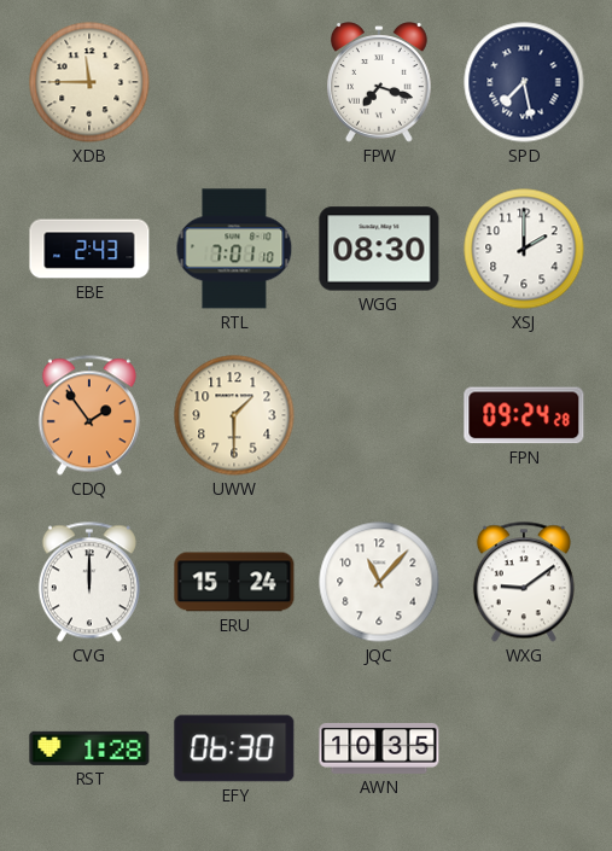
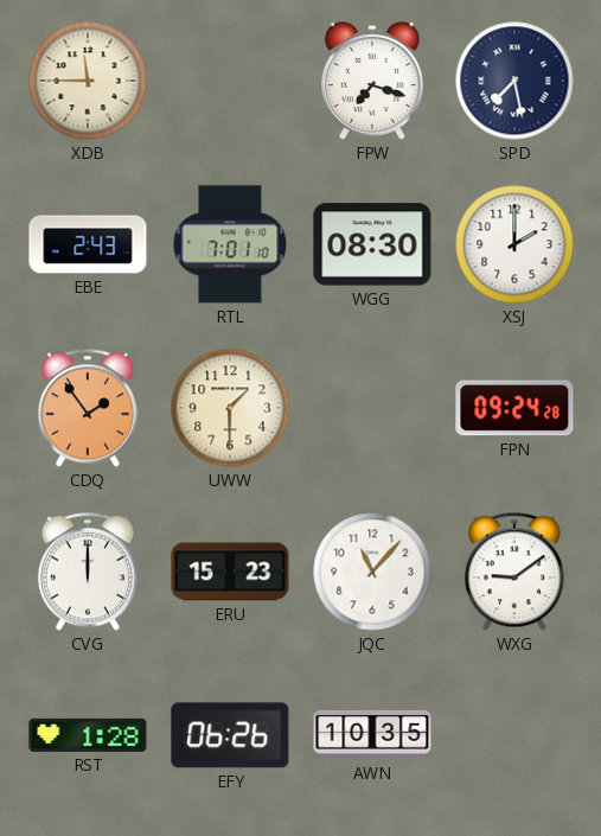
ERU: 15:24 -> 15:23
EFY: 06:30 -> 06:26
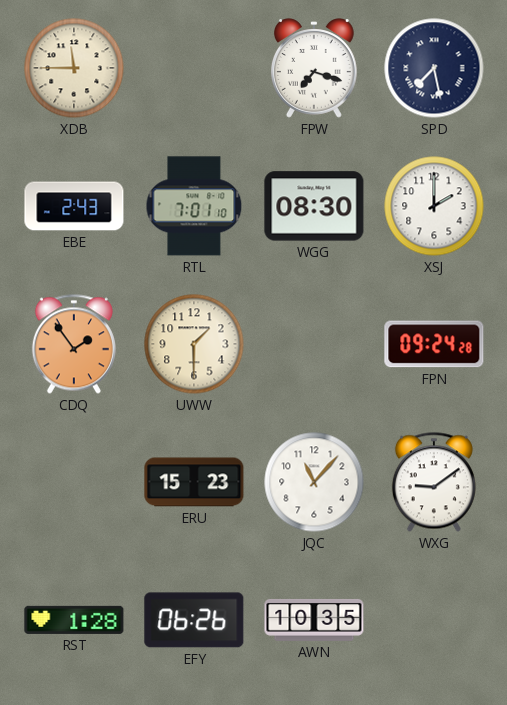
CVG: 12:00 -> none
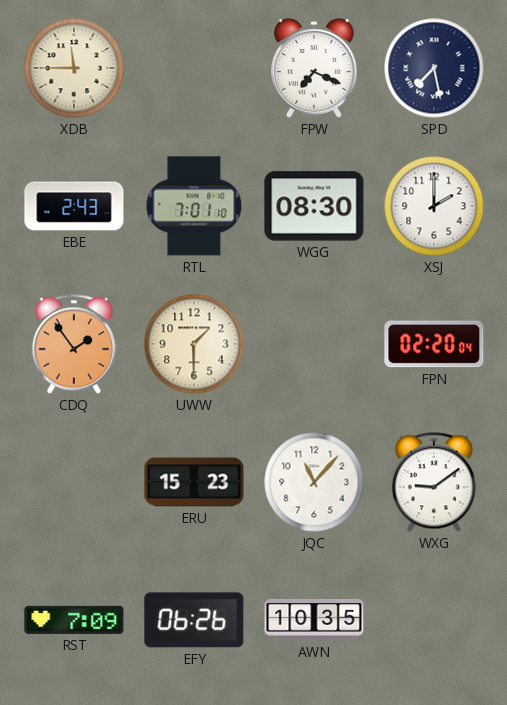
FPW: 7:18 -> 7:19
FPN: 09:24 -> 02:20
RST: 1:28 -> 7:09
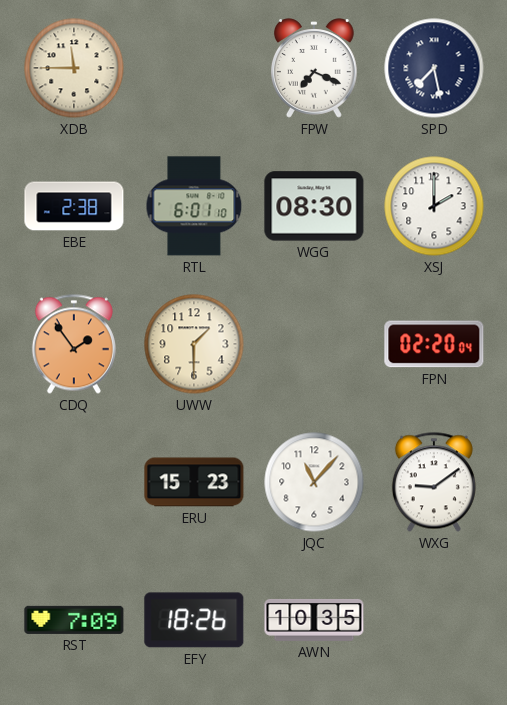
EBE: 2:43 -> 2:38
RTL: 7:01 -> 6:01
EFY: 06:26 -> 18:26
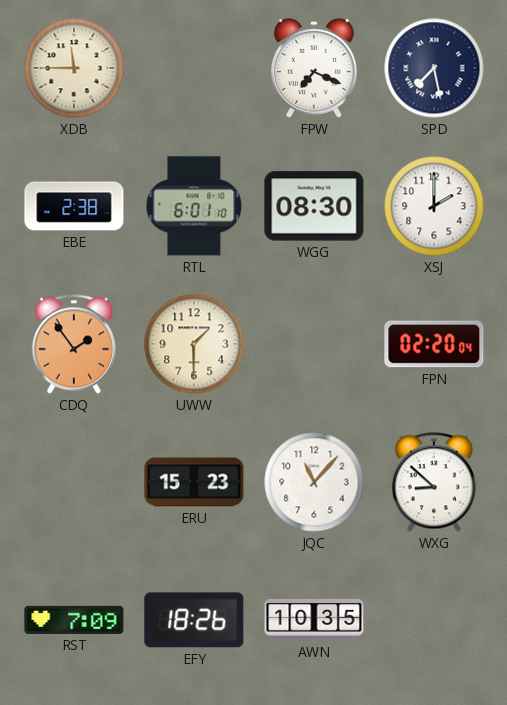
WXG: 9:09 -> 8:52
